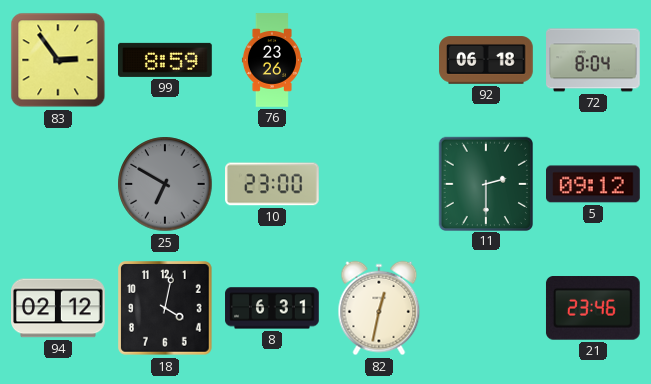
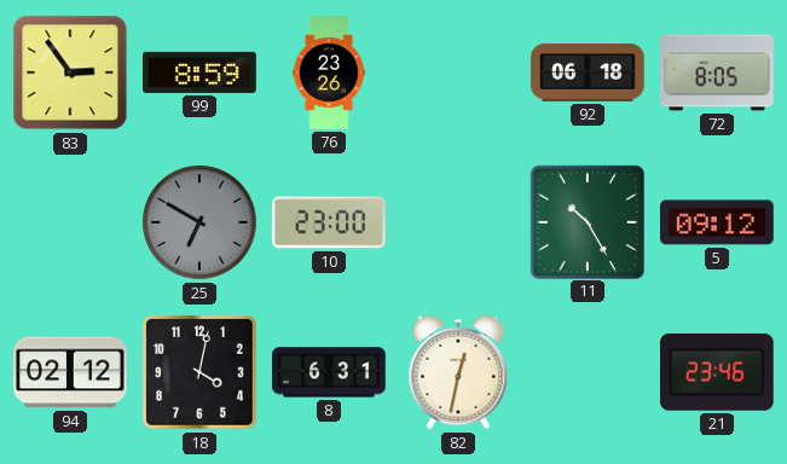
72: 8:04 -> 8:05
11: 2:30 -> 10:25
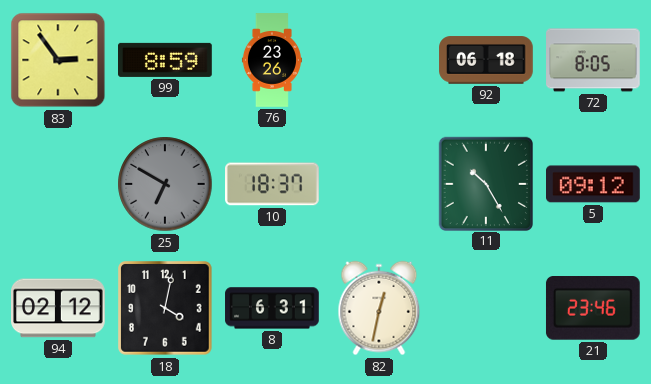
10: 23:00 -> 18:37
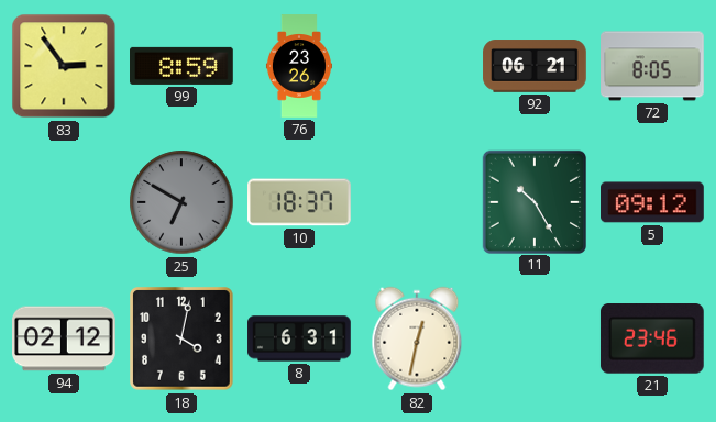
92: 06:18 -> 06:21
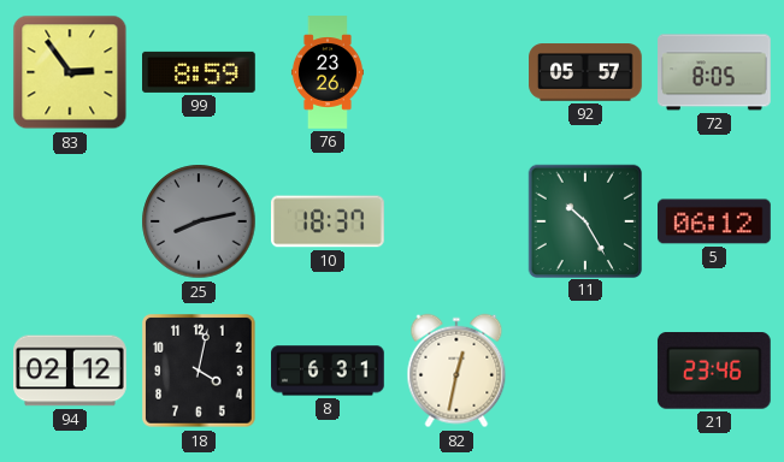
92: 06:21 -> 05:57
25: 6:50 -> 8:13
5: 09:12 -> 06:12
